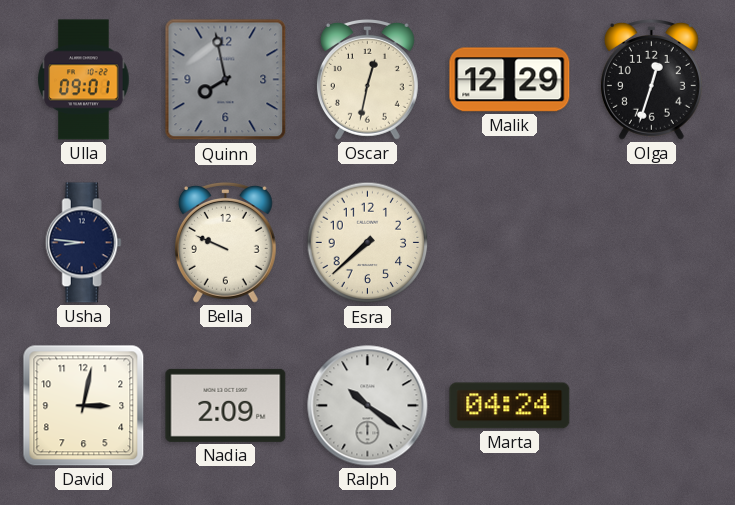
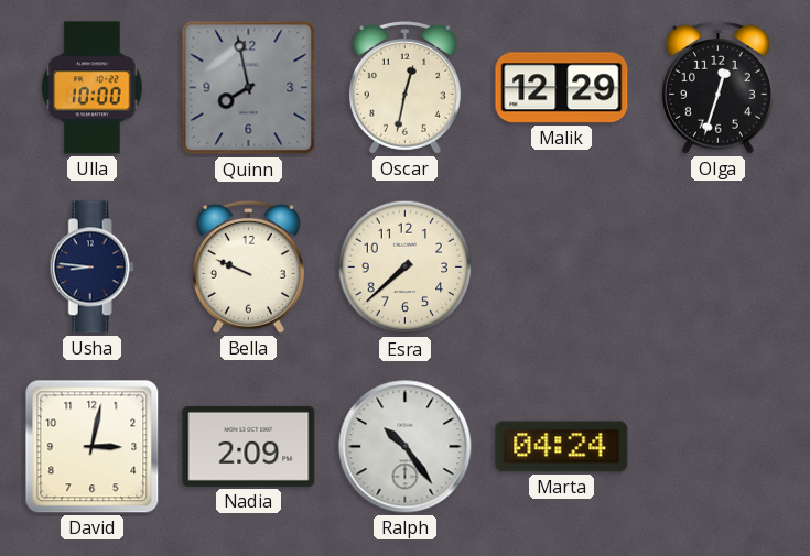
Ulla: 09:01 -> 10:00
Ralph: 10:21 -> 10:24
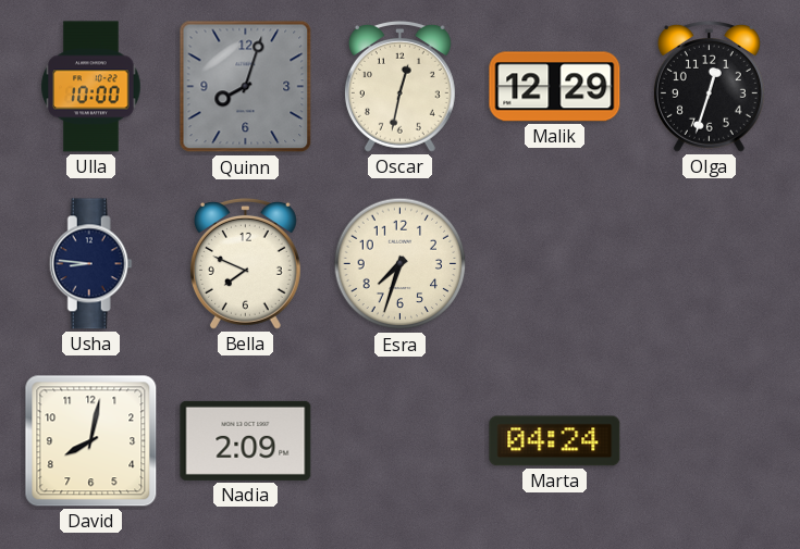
Quinn: 7:58 -> 8:03
Bella: 9:49 -> 7:49
Esra: 7:38 -> 7:33
David: 3:02 -> 8:02
Ralph: 10:24 -> none
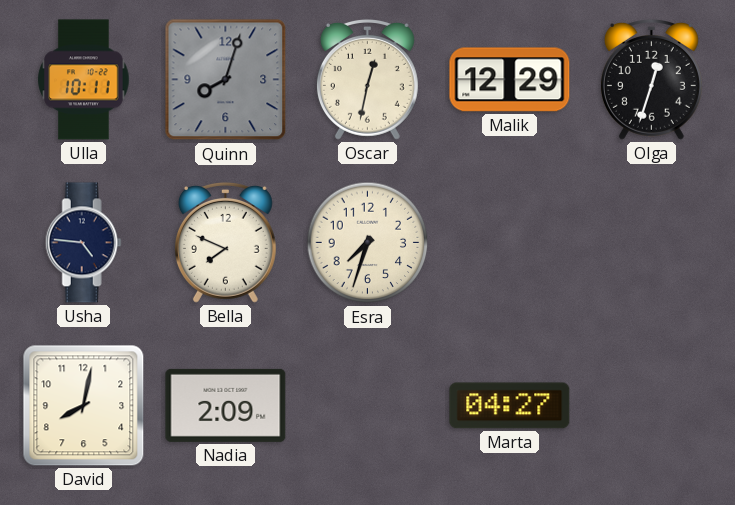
Ulla: 10:00 -> 10:11
Usha: 8:46 -> 4:46
Marta: 04:24 -> 04:27
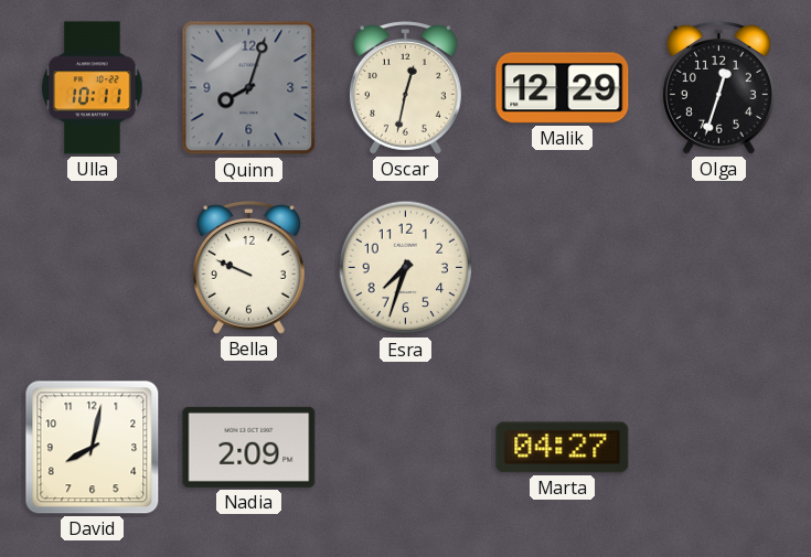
Usha: 4:46 -> none
Bella: 7:49 -> 9:49
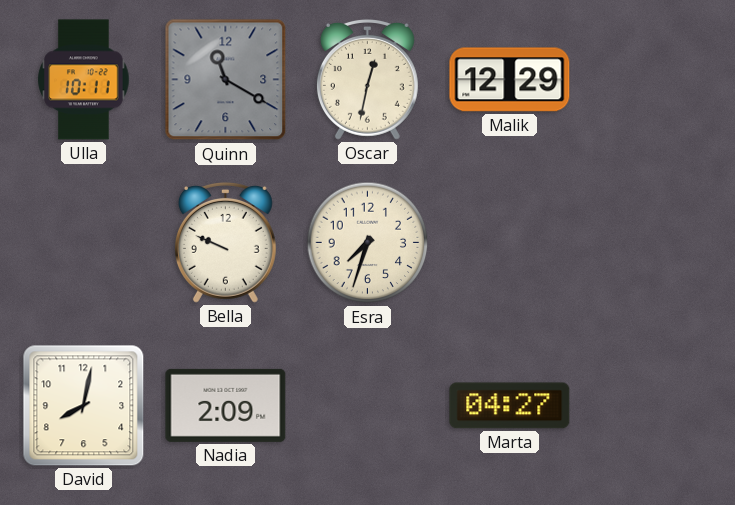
Quinn: 8:03 -> 11:20
Olga: 12:33 -> none
